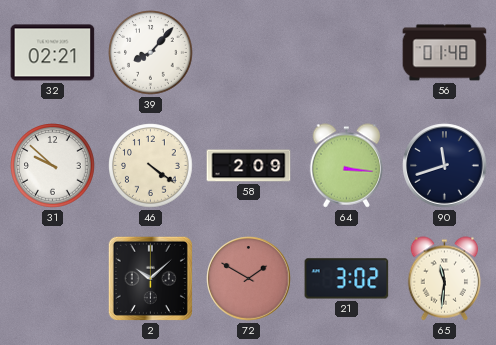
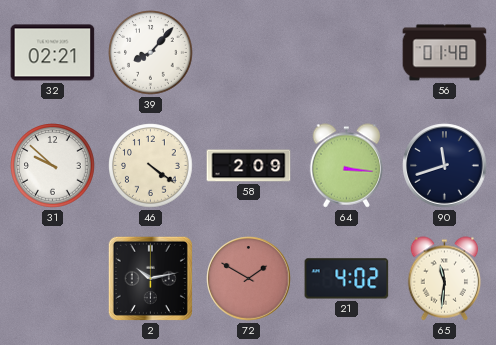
2: 10:08 -> 10:13
21: 3:02 -> 4:02
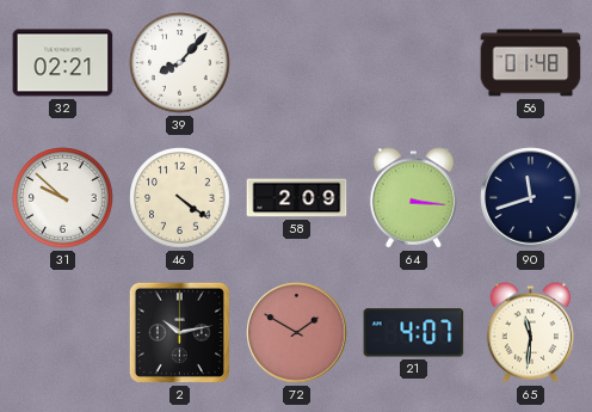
21: 4:02 -> 4:07
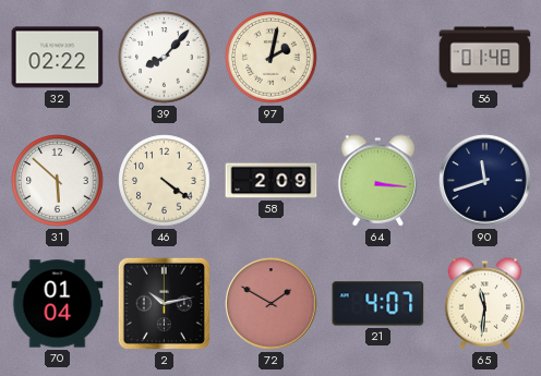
32: 02:21 -> 02:22
97: none -> 2:02
31: 9:52 -> 5:52
70: none -> 01:04
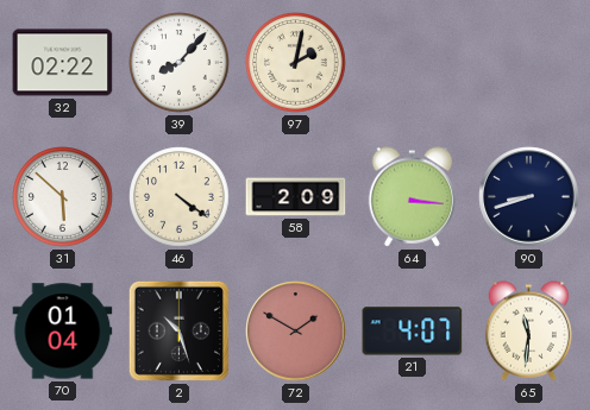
56: 01:48 -> none
90: 11:42 -> 8:42
2: 10:13 -> 10:27
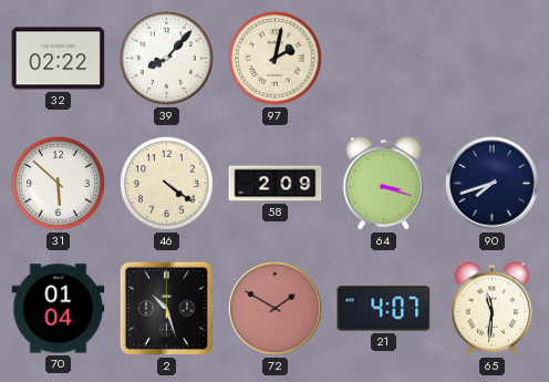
64: 3:16 -> 3:18
90: 8:42 -> 7:42
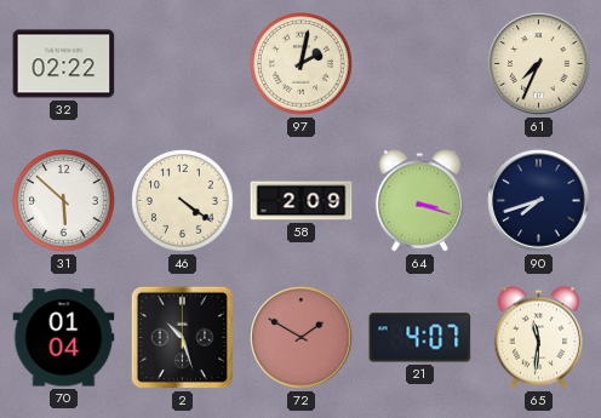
39: 8:07 -> none
61: none -> 7:34
